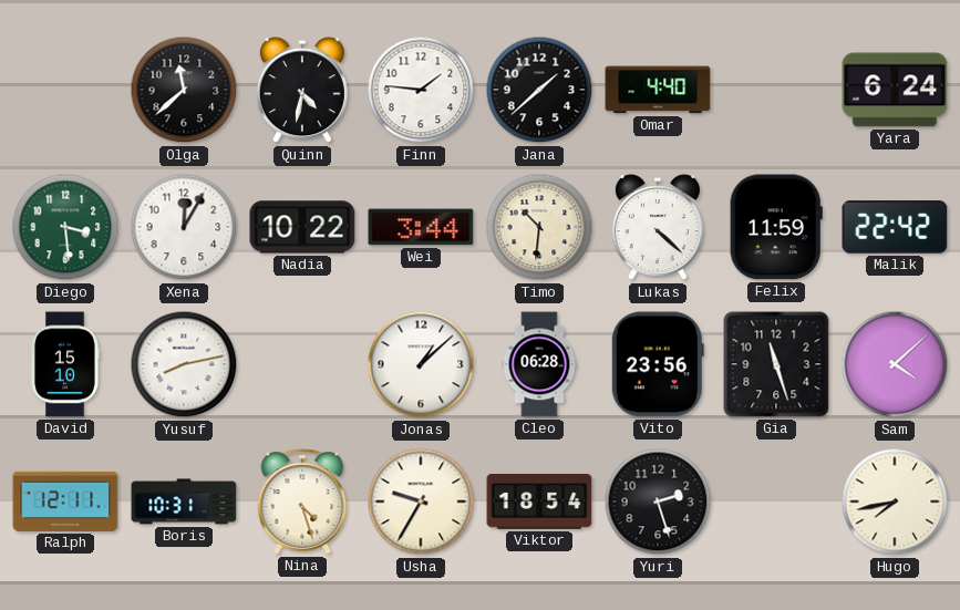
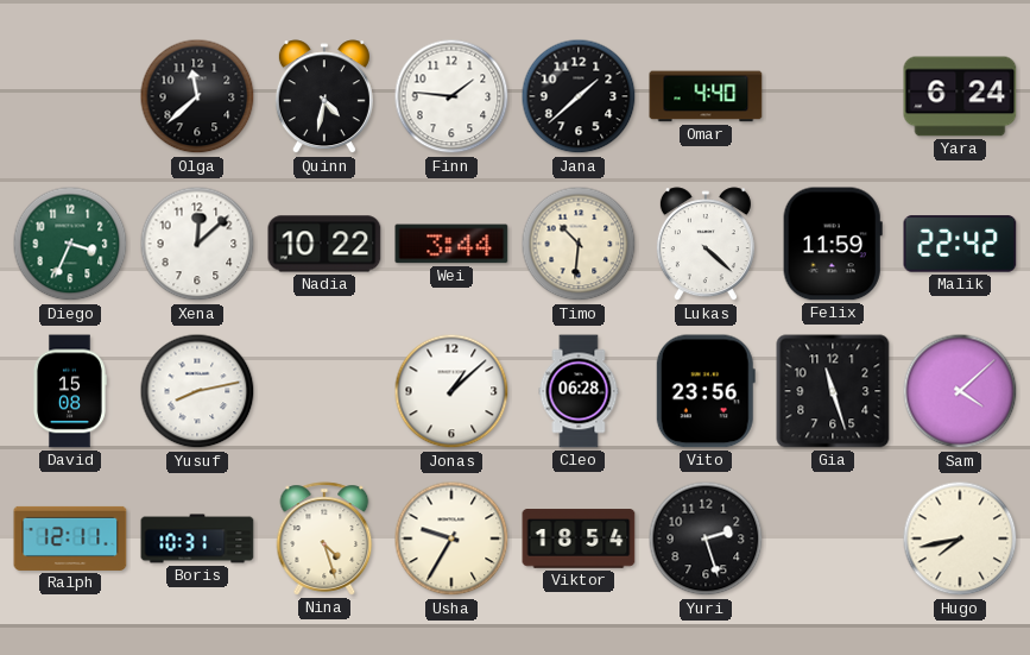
Diego: 3:29 -> 3:34
Xena: 12:05 -> 12:08
David: 15:10 -> 15:08
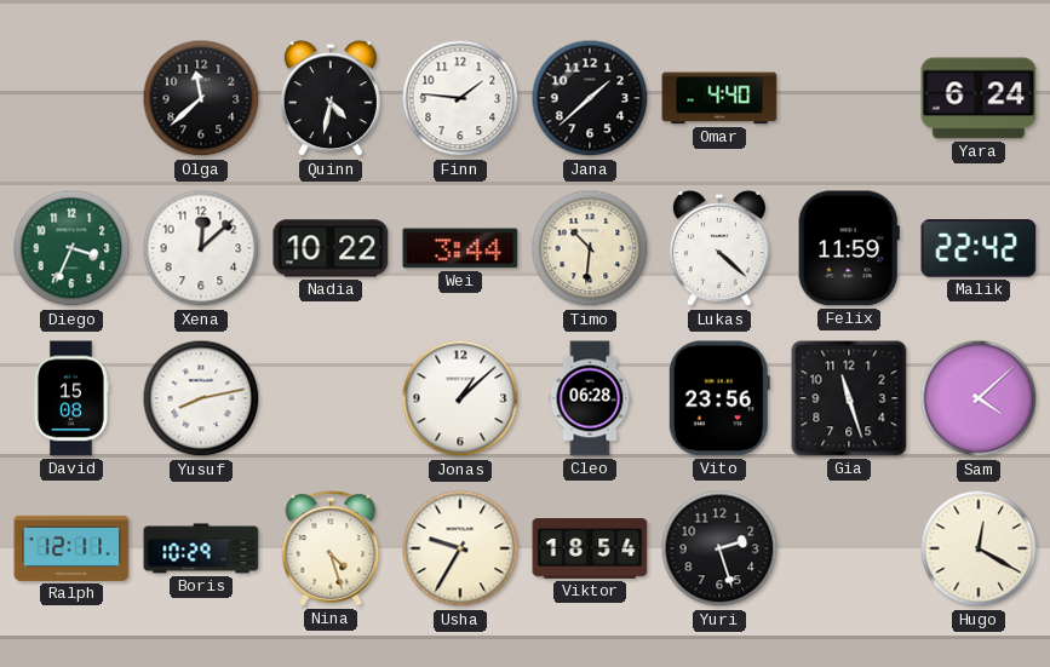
Boris: 10:31 -> 10:29
Hugo: 7:43 -> 12:20
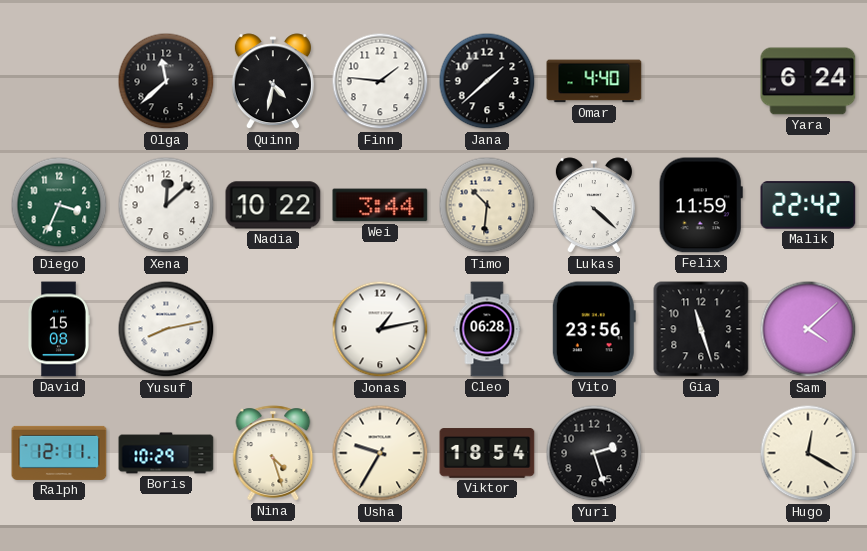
Jonas: 1:08 -> 1:13
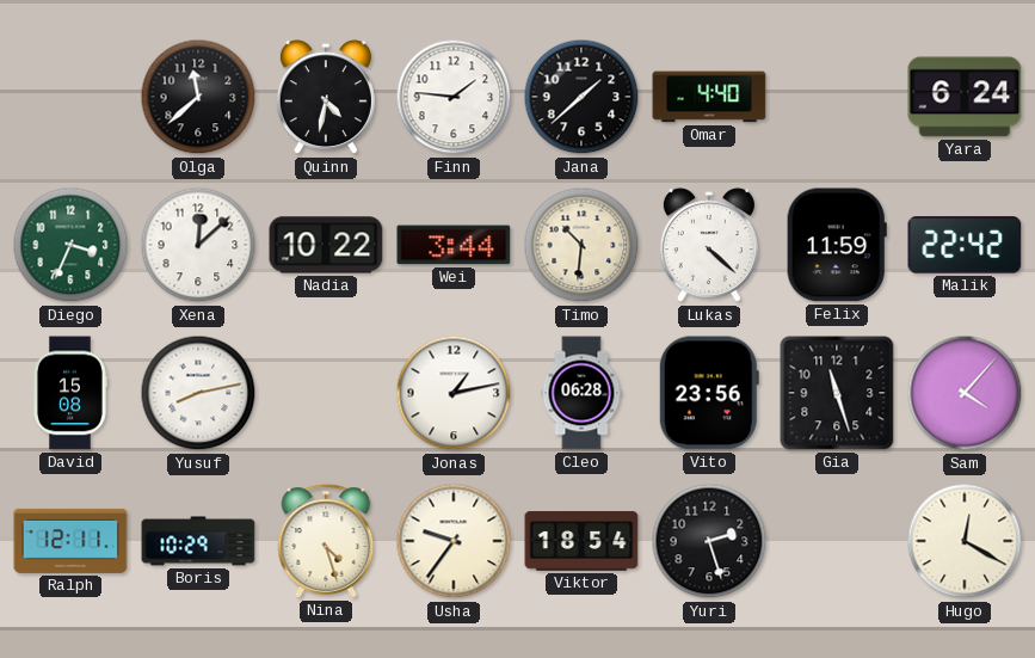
Sam: 4:08 -> 4:07
Usha: 9:35 -> 9:36
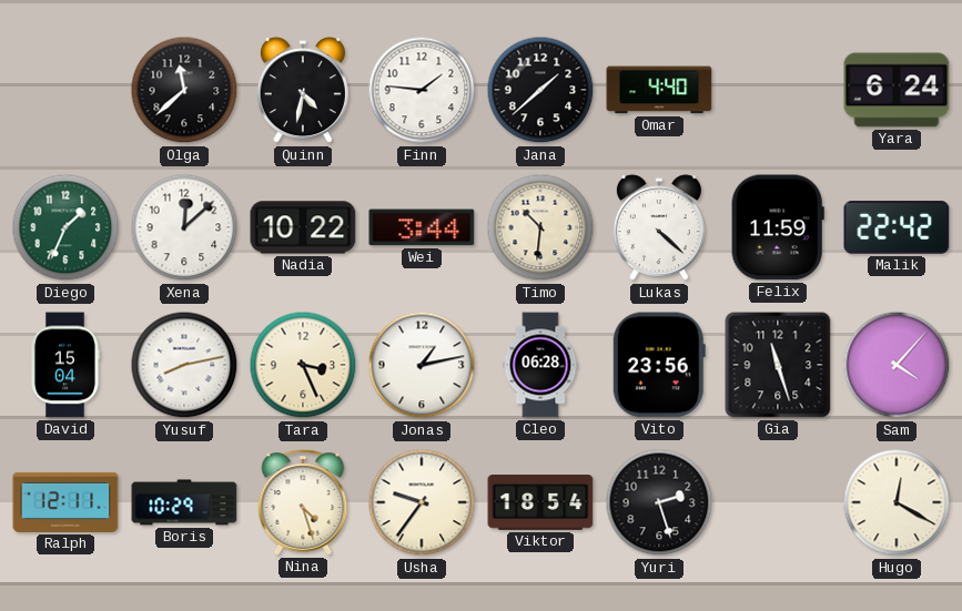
Diego: 3:34 -> 1:34
David: 15:08 -> 15:04
Tara: none -> 3:26
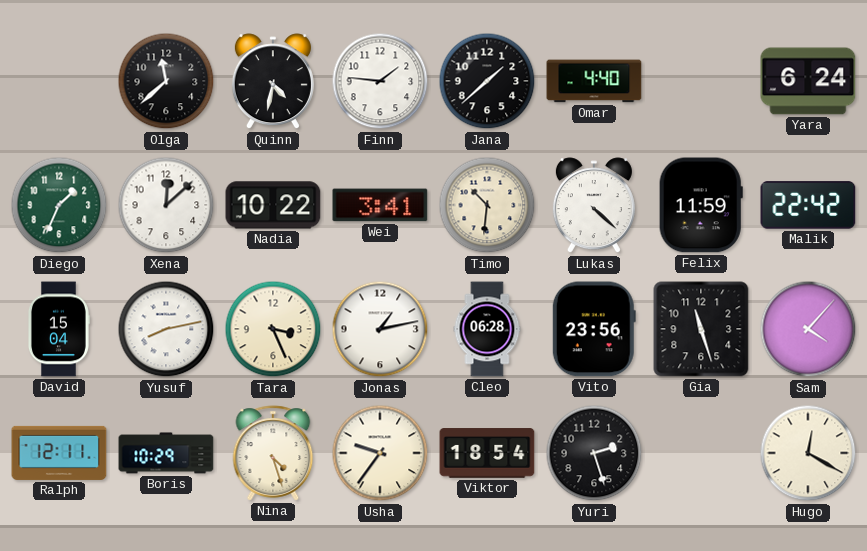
Wei: 3:44 -> 3:41
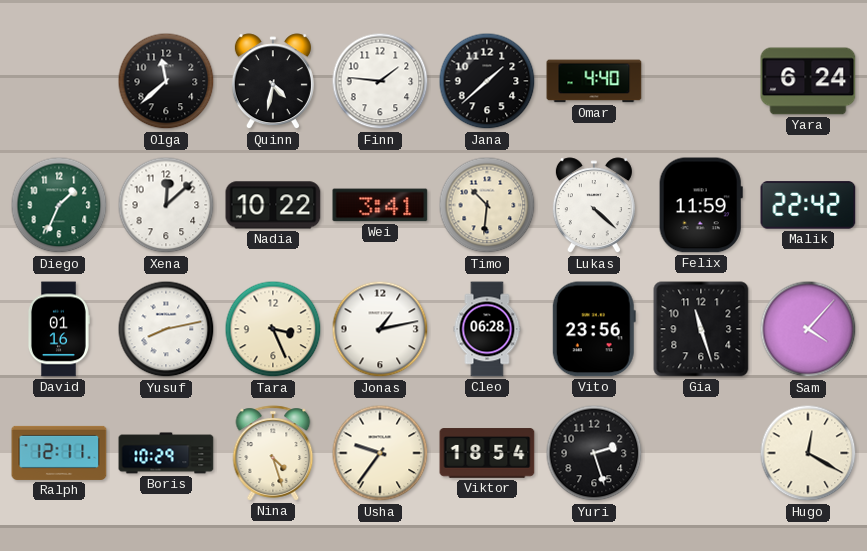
David: 15:04 -> 01:16
